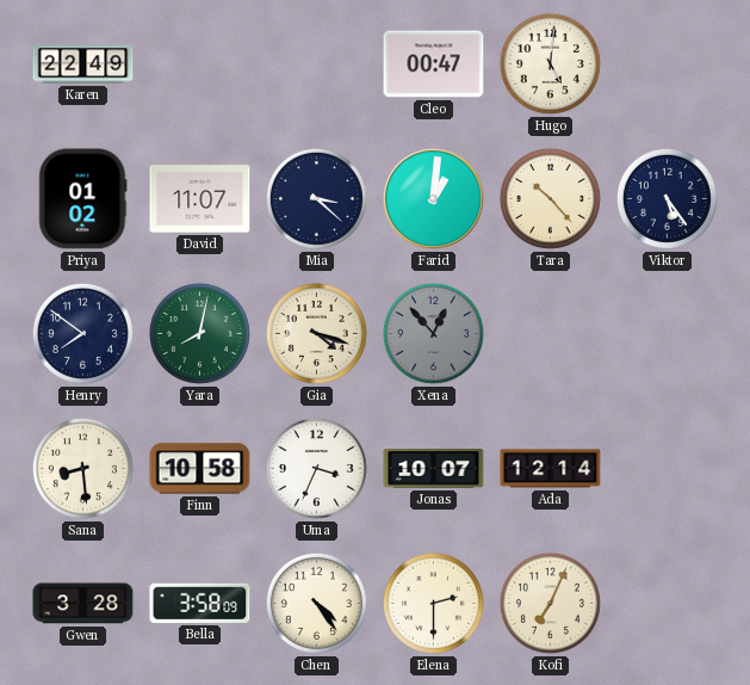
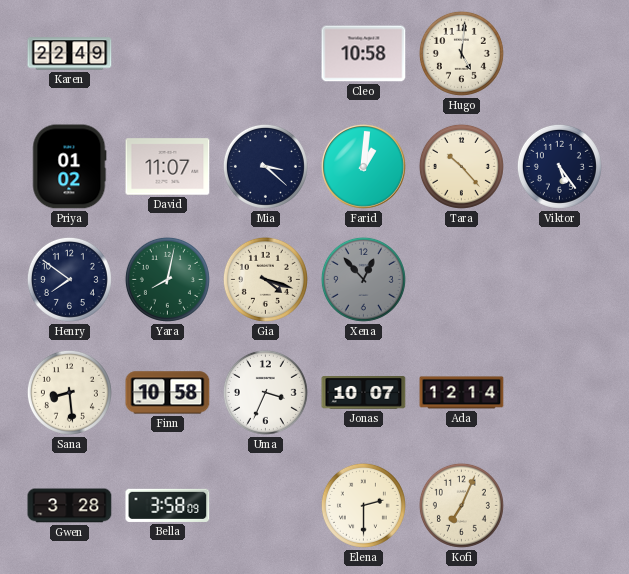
Cleo: 00:47 -> 10:58
Chen: 4:24 -> none
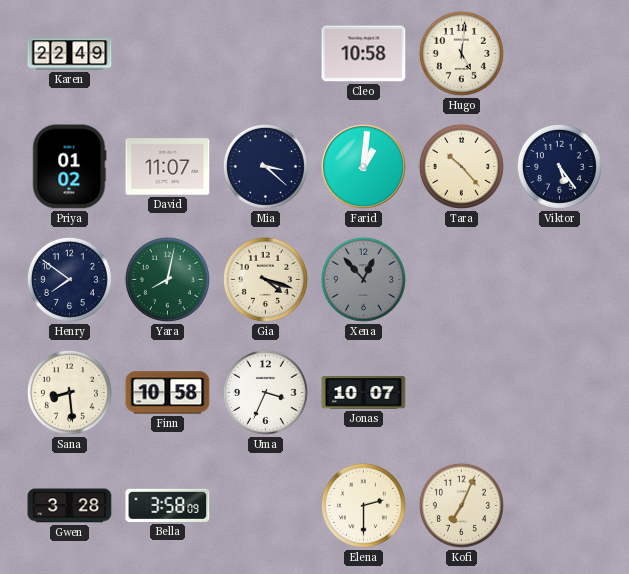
Ada: 12:14 -> none
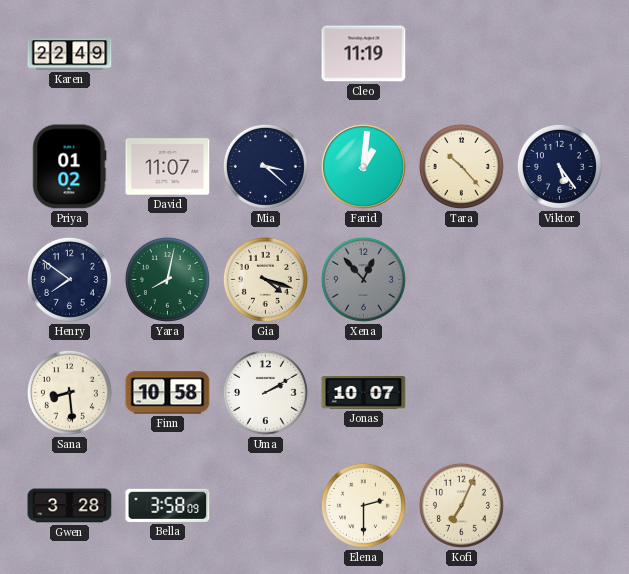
Cleo: 10:58 -> 11:19
Hugo: 5:01 -> none
Uma: 3:34 -> 2:10
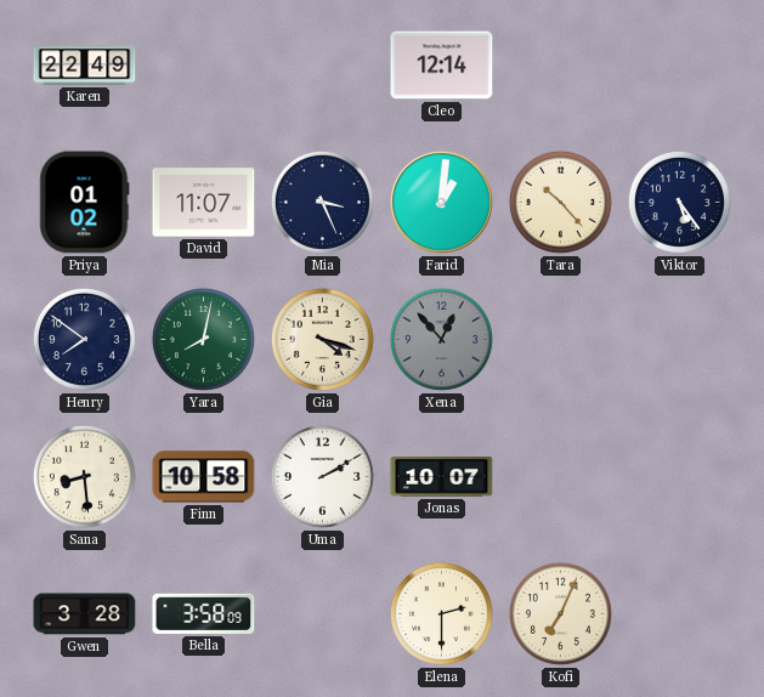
Cleo: 11:19 -> 12:14
Mia: 3:22 -> 3:26
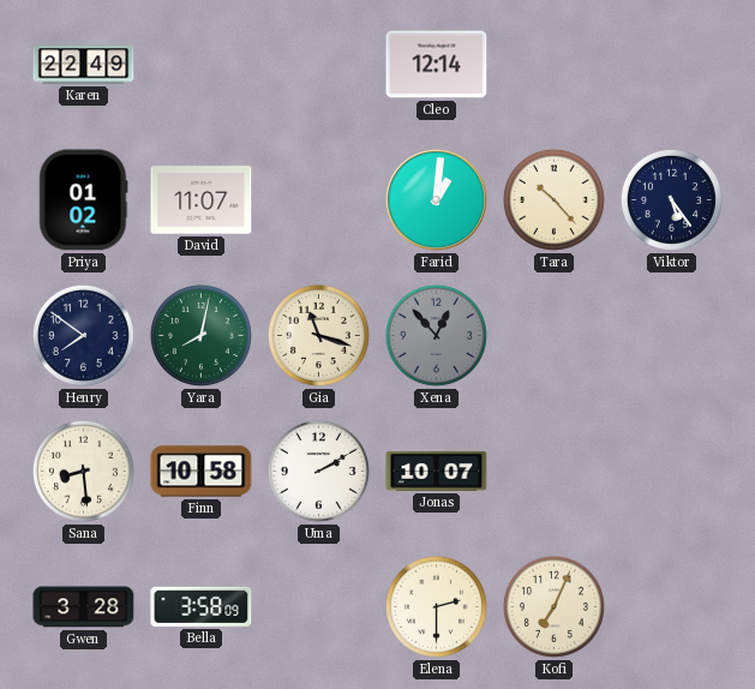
Mia: 3:26 -> none
Gia: 4:18 -> 11:18
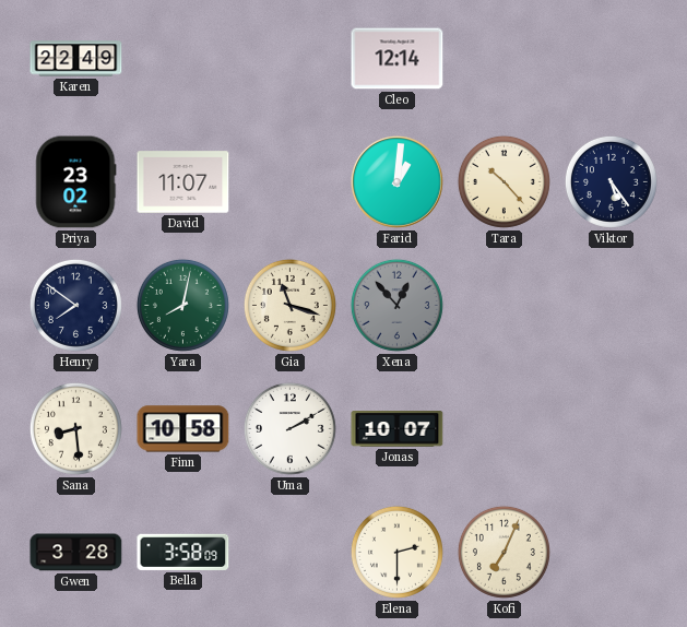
Priya: 01:02 -> 23:02
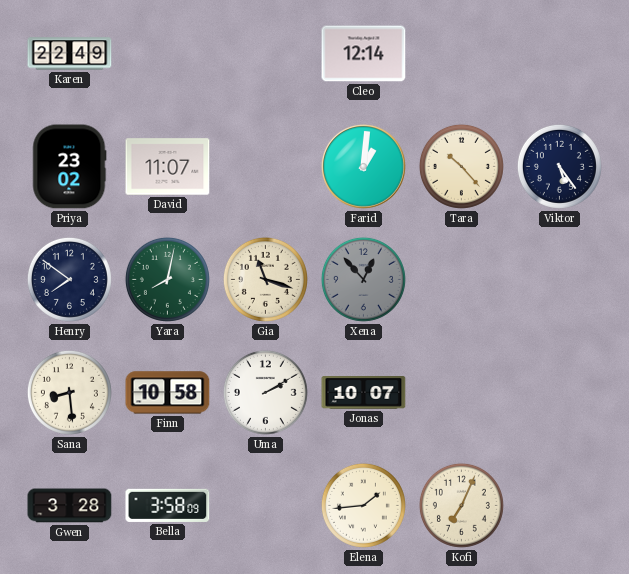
Elena: 2:30 -> 1:44
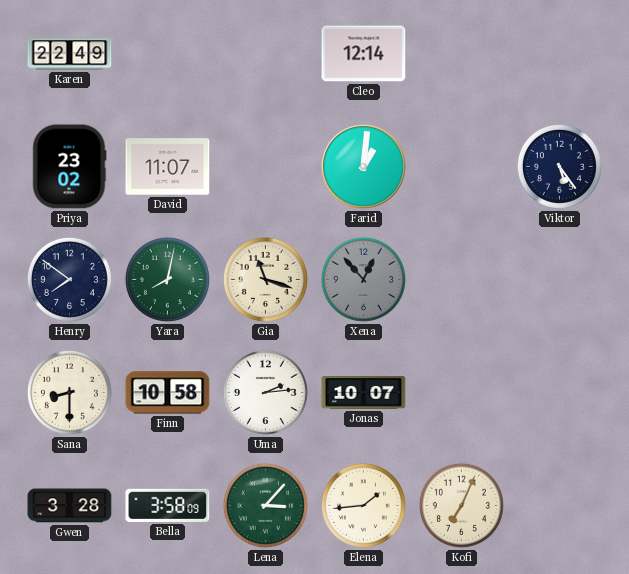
Tara: 10:23 -> none
Sana: 8:29 -> 8:30
Uma: 2:10 -> 2:14
Lena: none -> 3:07
